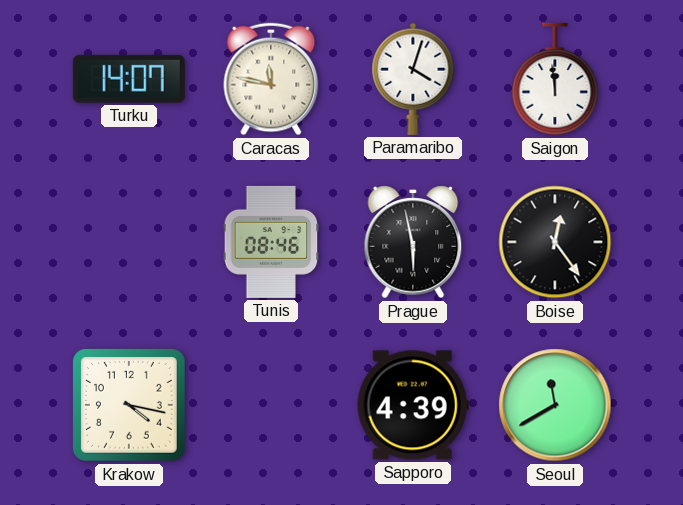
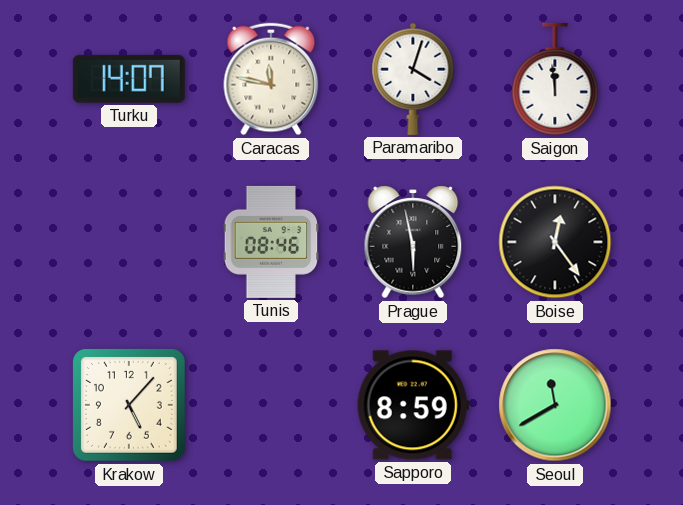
Krakow: 4:17 -> 5:07
Sapporo: 4:39 -> 8:59
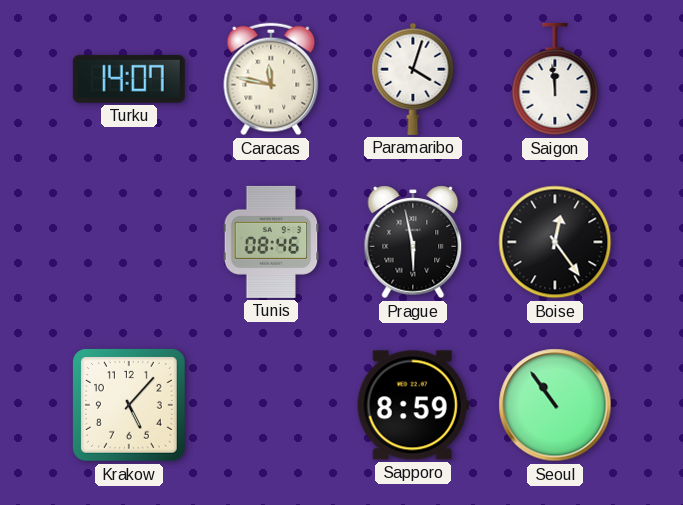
Seoul: 11:40 -> 10:54
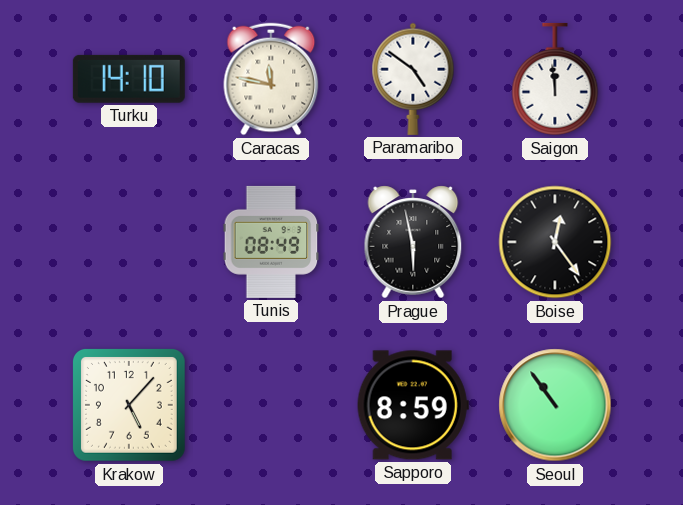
Turku: 14:07 -> 14:10
Paramaribo: 4:03 -> 4:51
Tunis: 08:46 -> 08:49
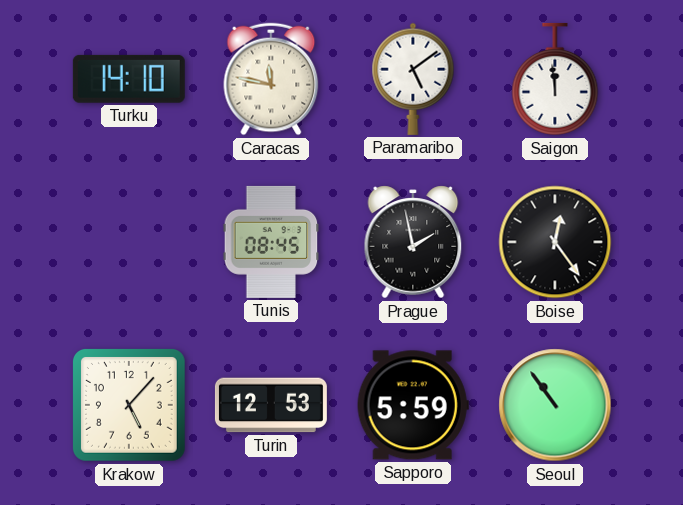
Paramaribo: 4:51 -> 5:09
Tunis: 08:49 -> 08:45
Prague: 5:58 -> 1:58
Turin: none -> 12:53
Sapporo: 8:59 -> 5:59
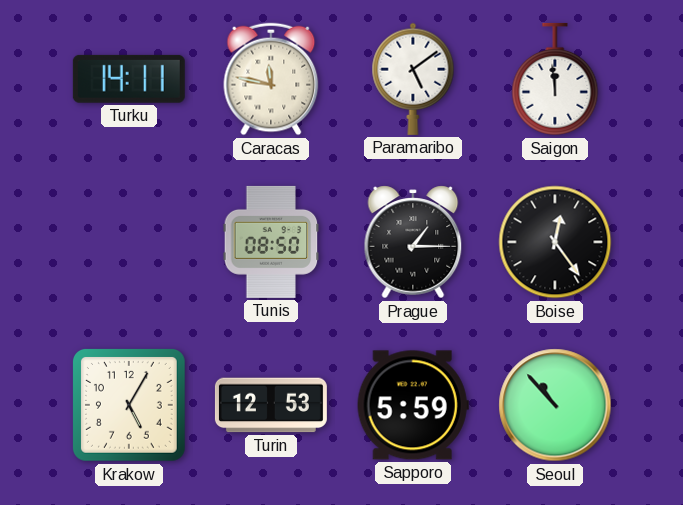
Turku: 14:10 -> 14:11
Tunis: 08:45 -> 08:50
Prague: 1:58 -> 1:15
Krakow: 5:07 -> 5:05
Seoul: 10:54 -> 10:53
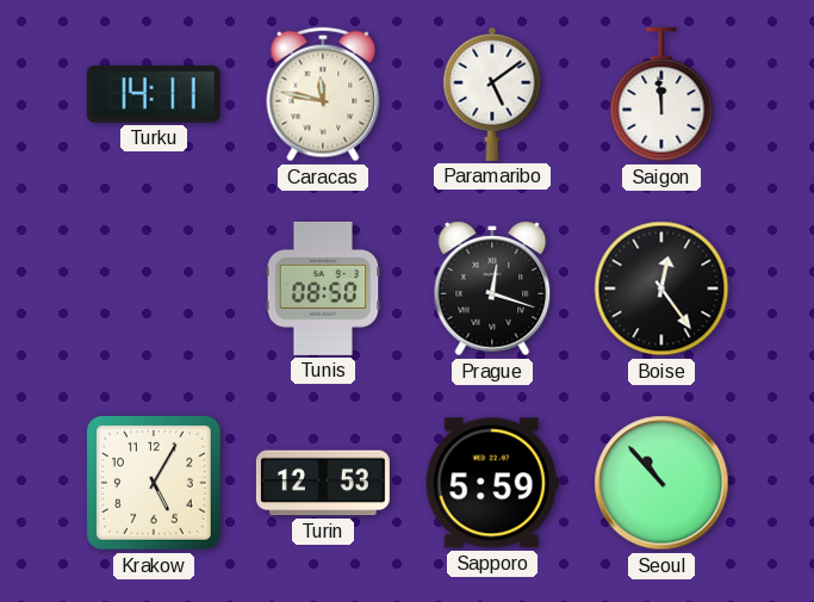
Prague: 1:15 -> 12:18
